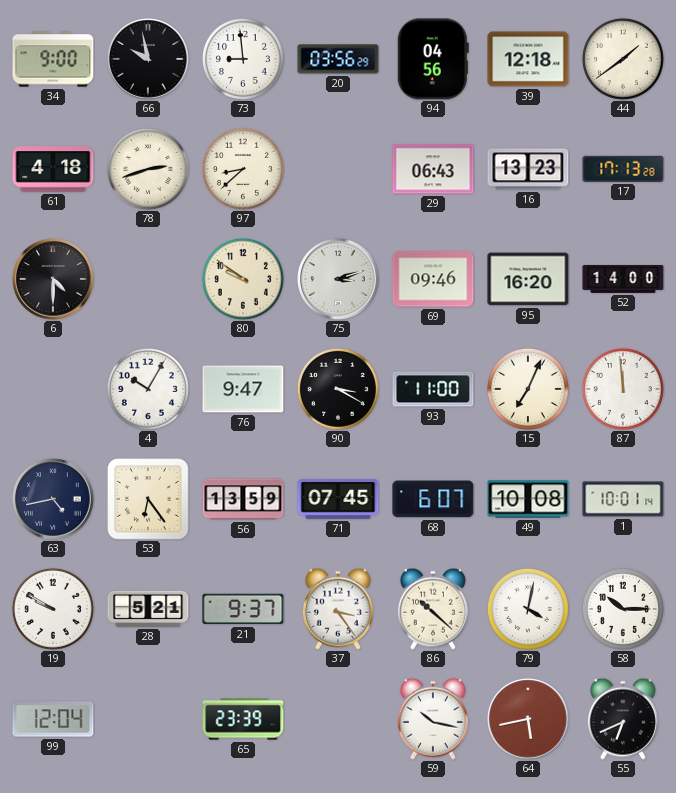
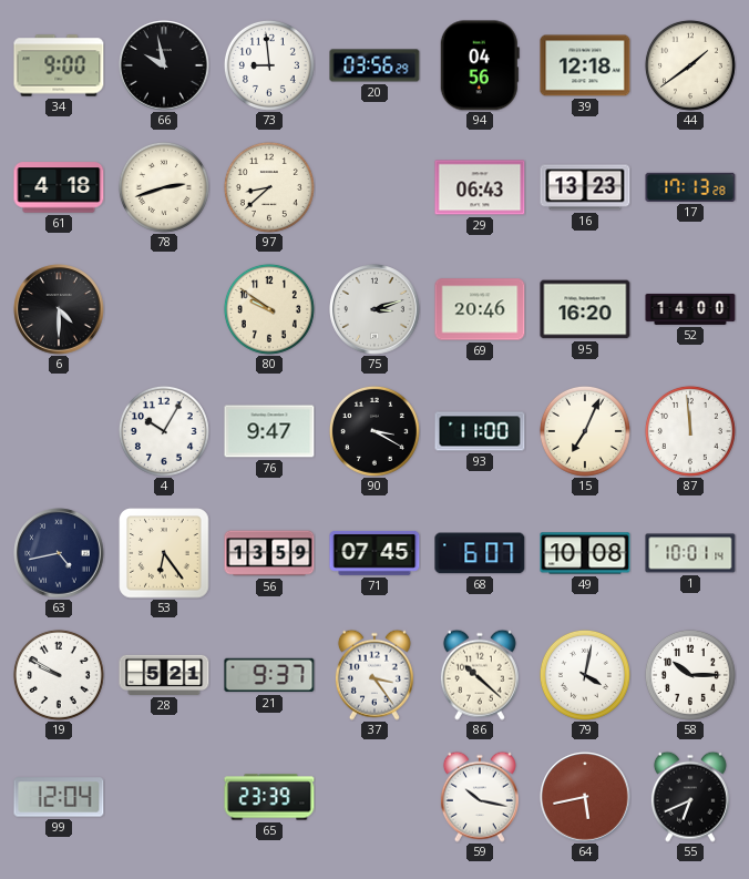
69: 09:46 -> 20:46
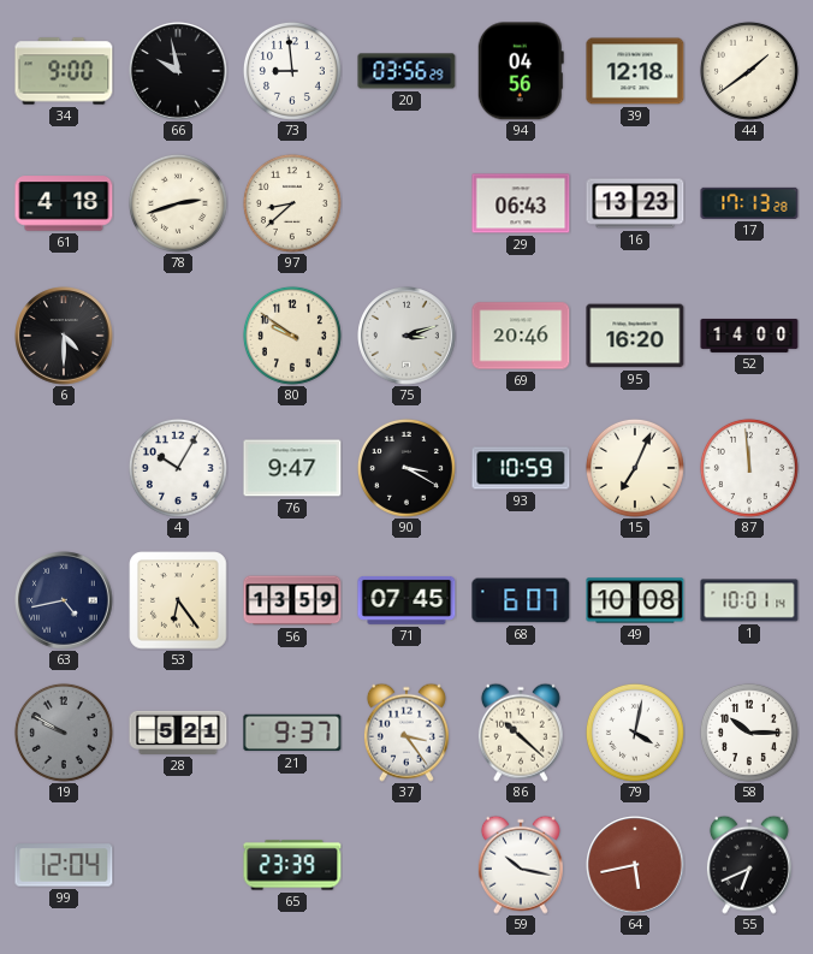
93: 11:00 -> 10:59
19 dial: white -> grey
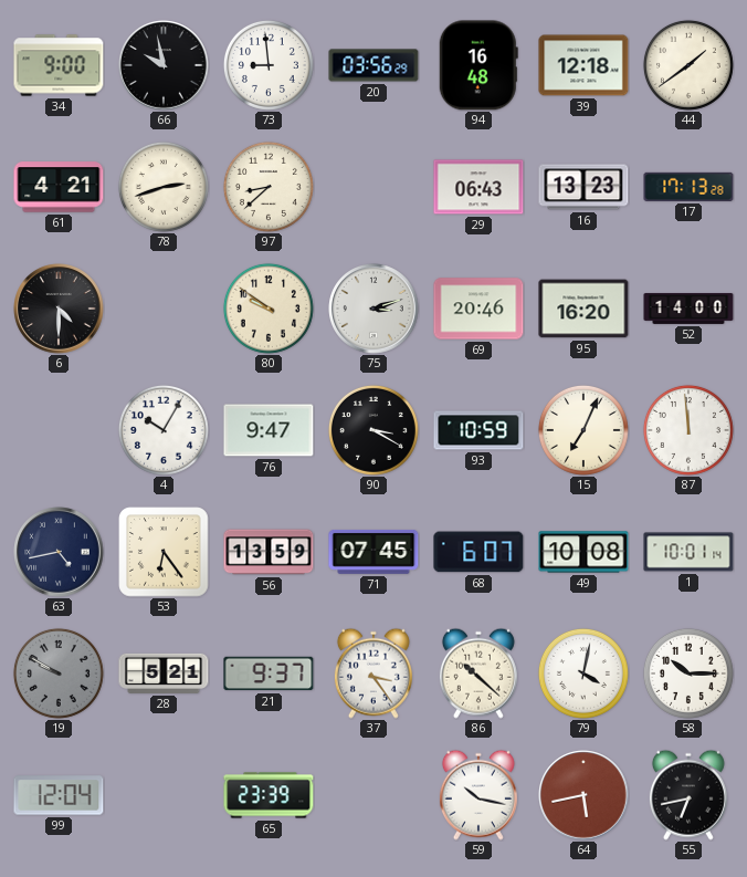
94: 04:56 -> 16:48
61: 4:18 -> 4:21
55: 6:41 -> 6:43
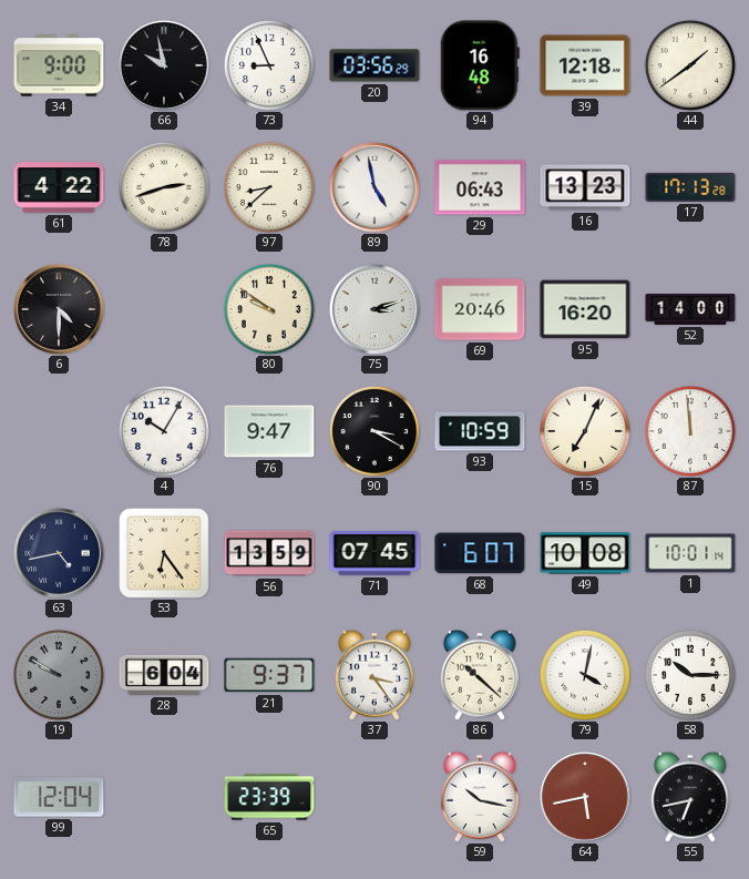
73: 8:59 -> 8:56
61: 4:21 -> 4:22
89: none -> 4:58
28: 5:21 -> 6:04
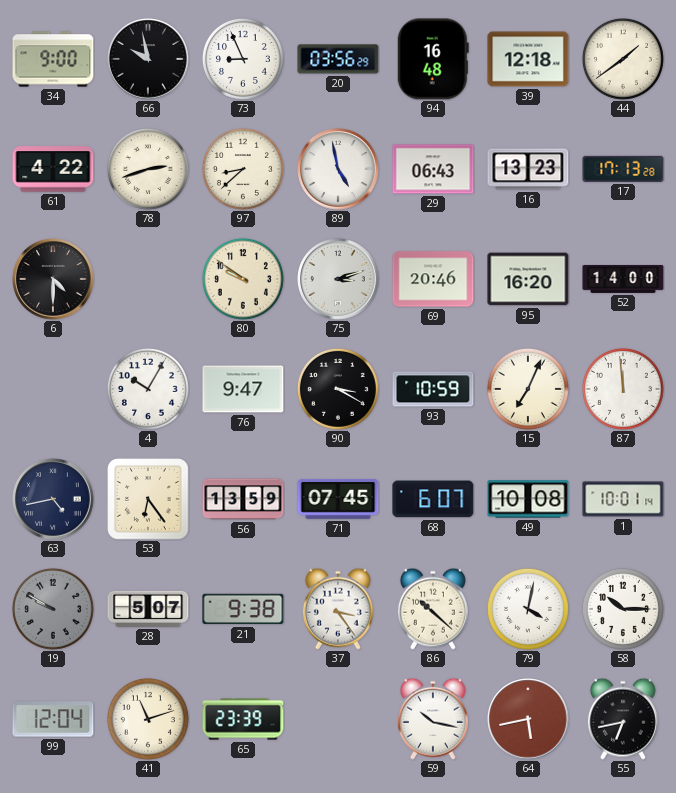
28: 6:04 -> 5:07
21: 9:37 -> 9:38
41: none -> 11:12
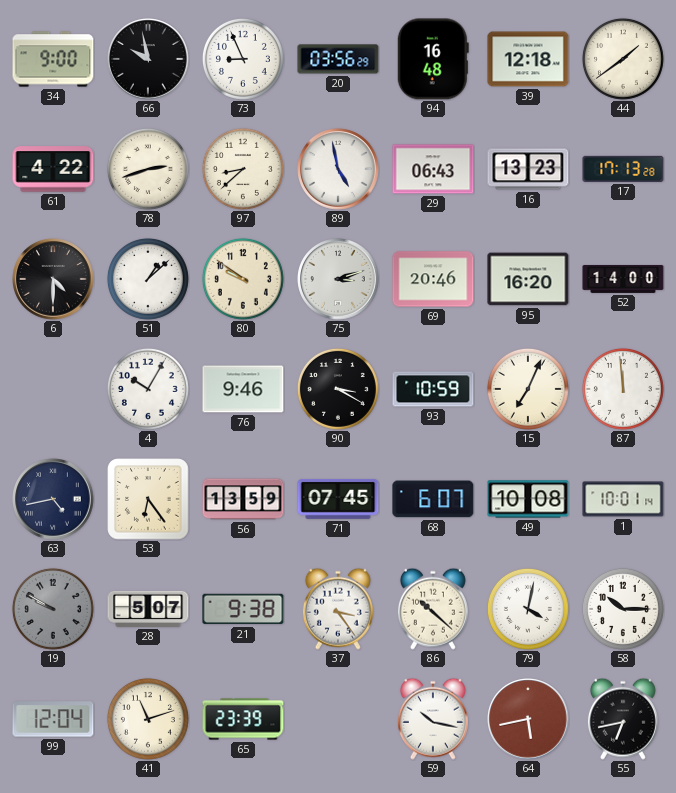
51: none -> 1:08
76: 9:47 -> 9:46
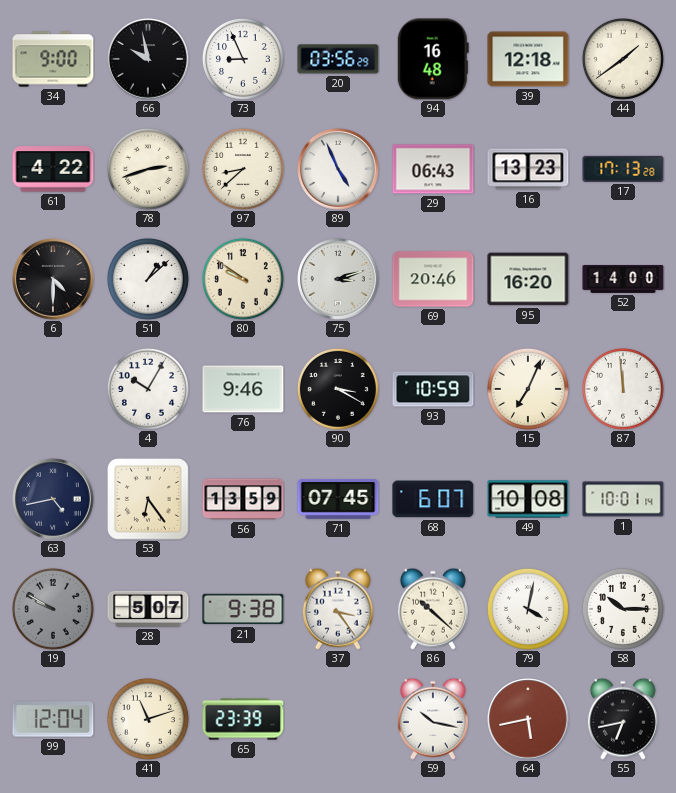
89: 4:58 -> 4:56
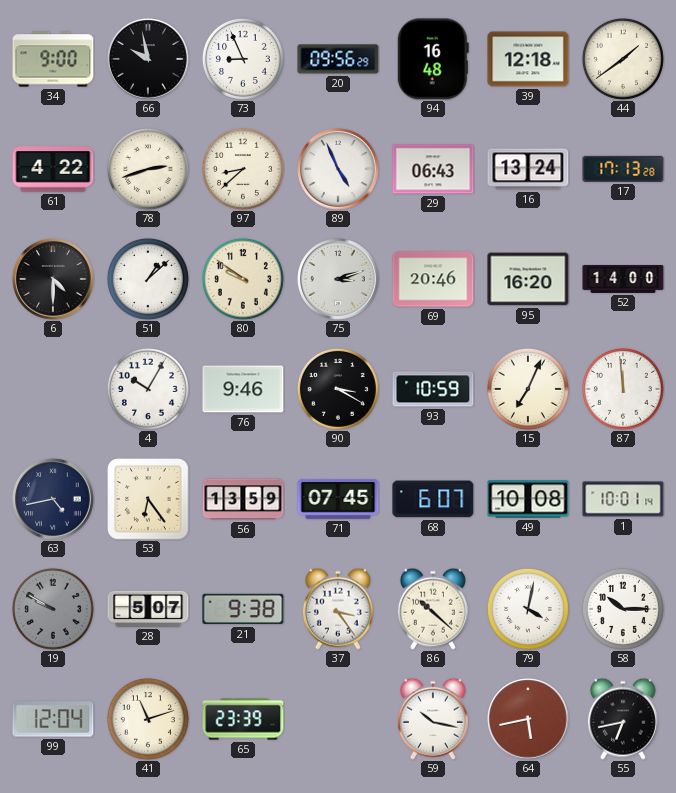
20: 03:56 -> 09:56
16: 13:23 -> 13:24
